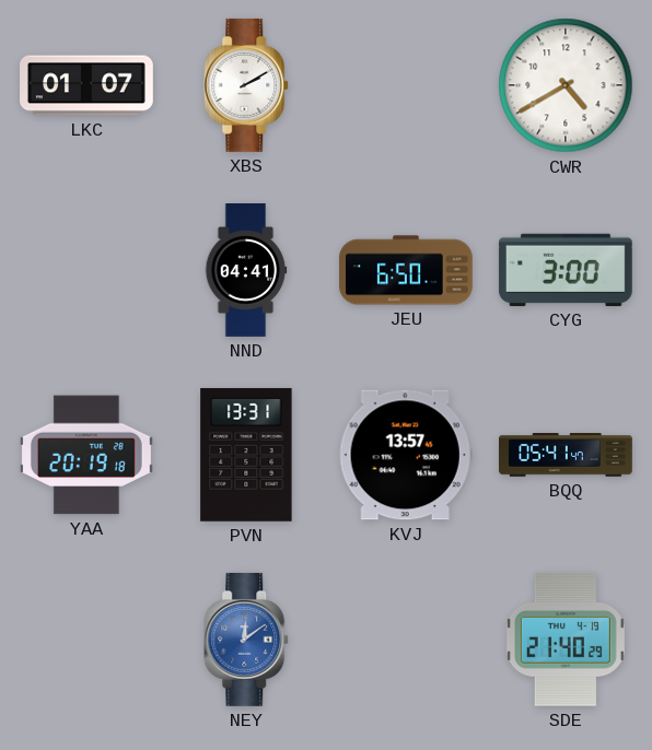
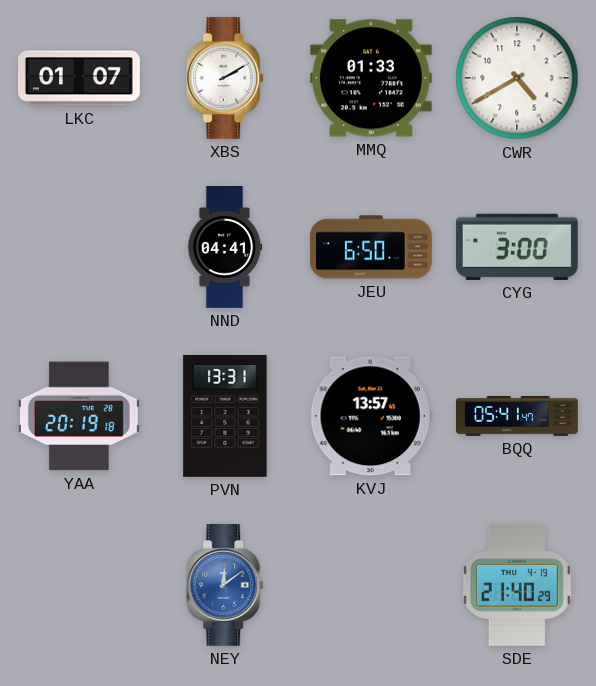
MMQ: none -> 01:33
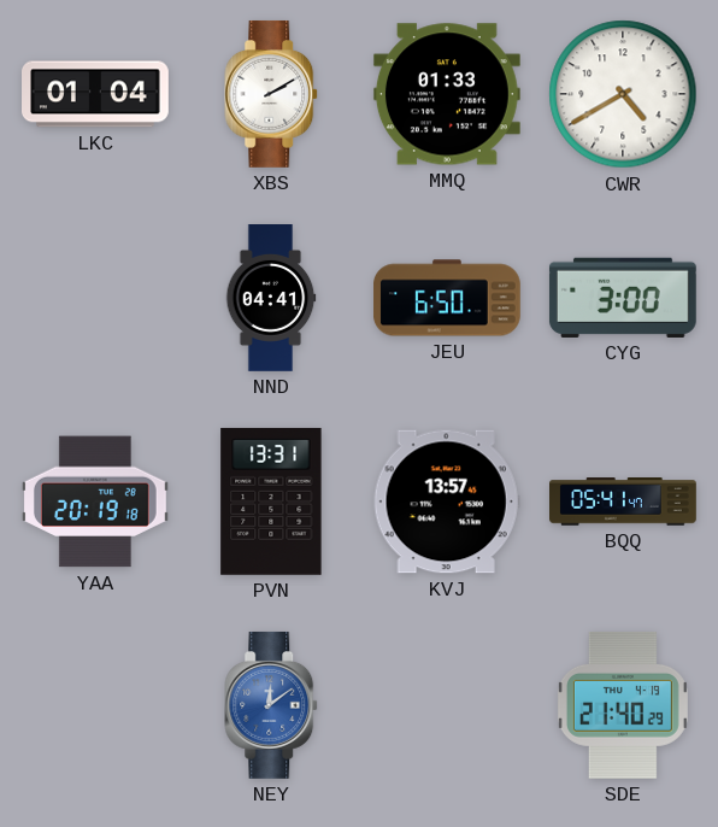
LKC: 01:07 -> 01:04
